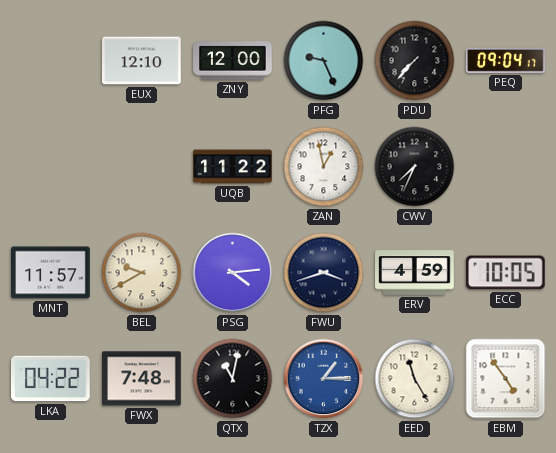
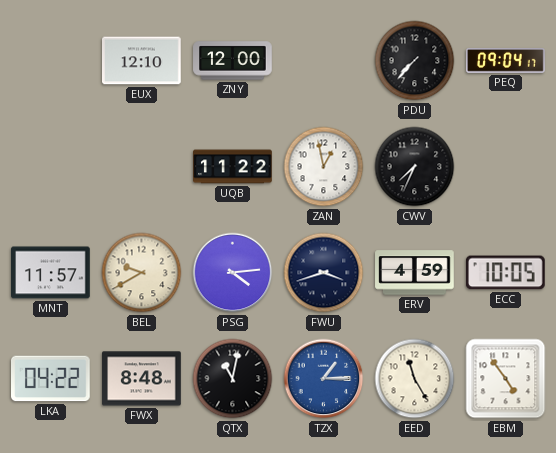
PFG: 9:26 -> none
FWX: 7:48 -> 8:48
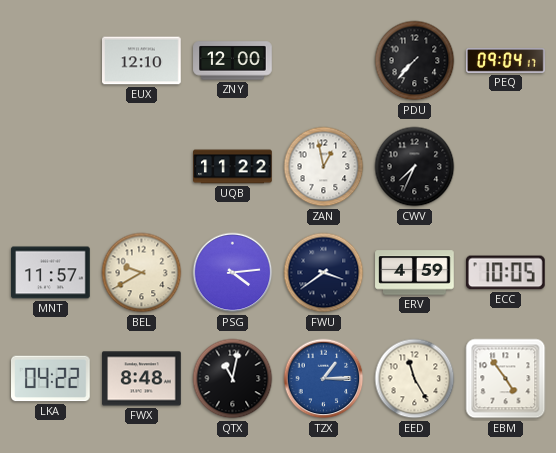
FWU: 3:42 -> 3:39
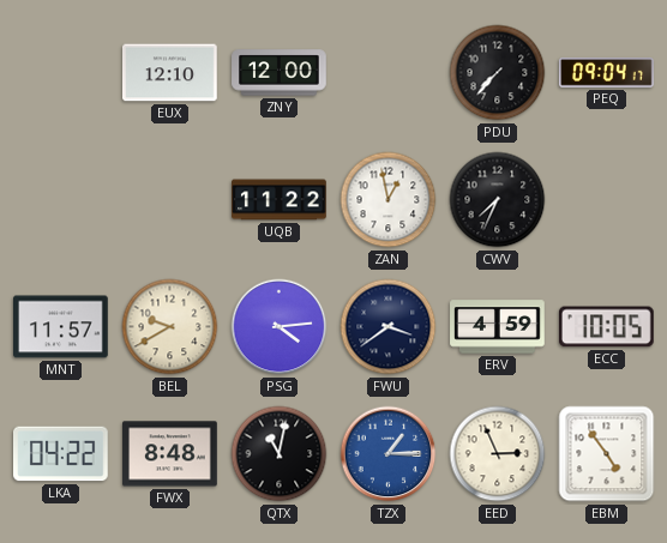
EED: 11:25 -> 2:56
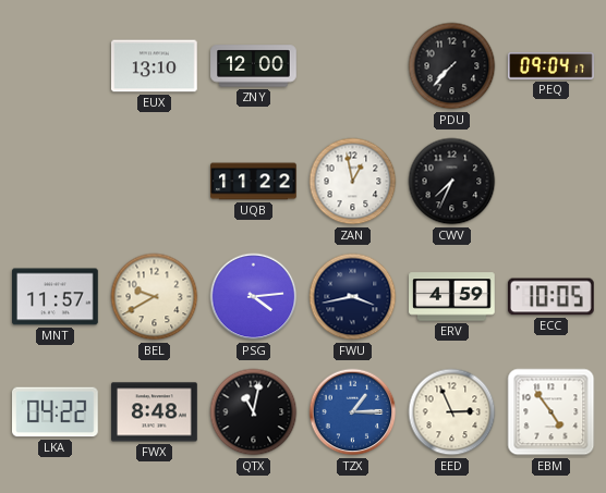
EUX: 12:10 -> 13:10
FWU: 3:39 -> 3:43
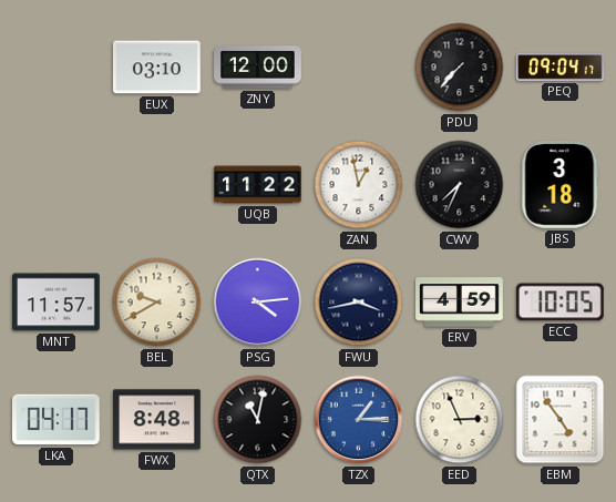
EUX: 13:10 -> 03:10
JBS: none -> 3:18
LKA: 04:22 -> 04:17
